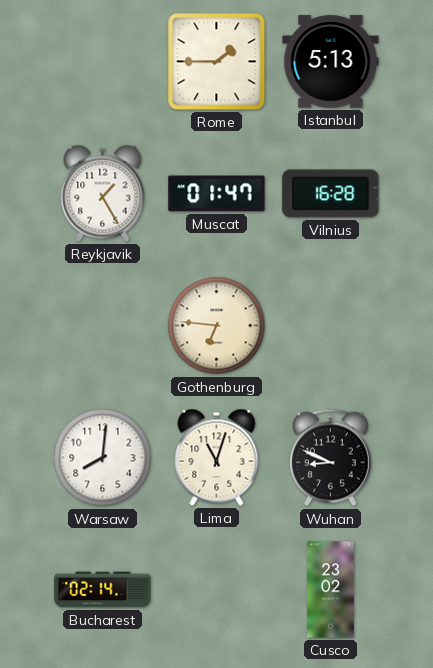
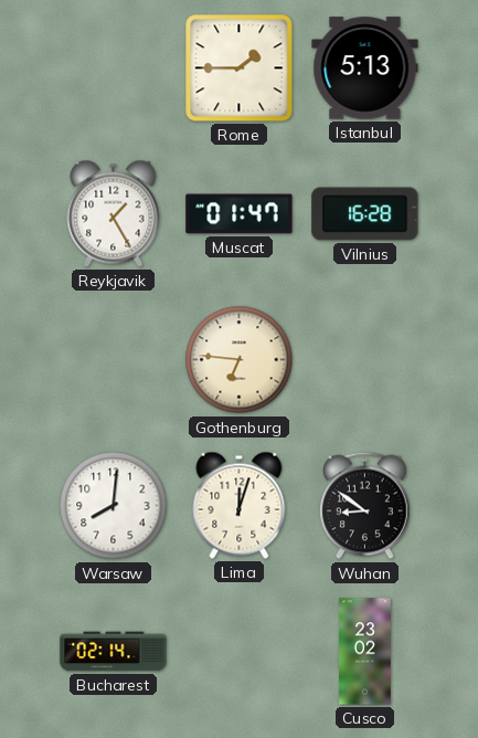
Lima: 11:03 -> 12:03
Wuhan: 8:49 -> 8:51
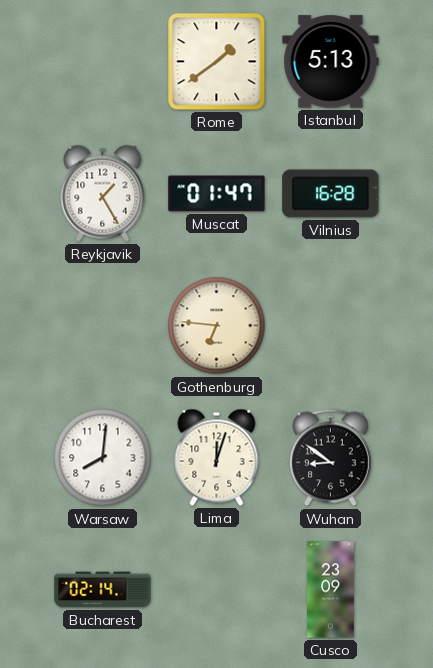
Rome: 1:45 -> 1:39
Cusco: 23:02 -> 23:09
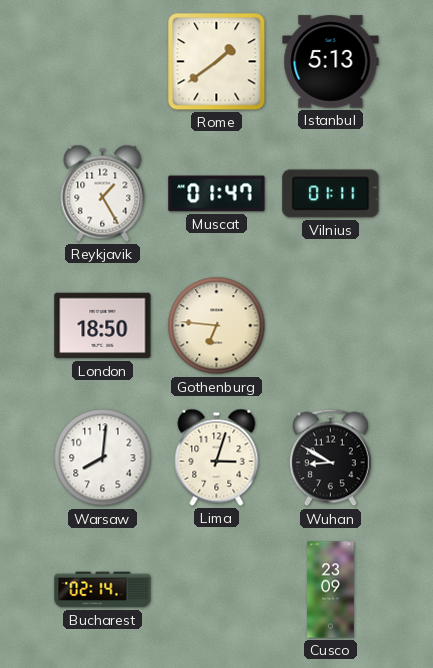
Vilnius: 16:28 -> 01:11
London: none -> 18:50
Lima: 12:03 -> 3:03
Wuhan: 8:51 -> 8:50
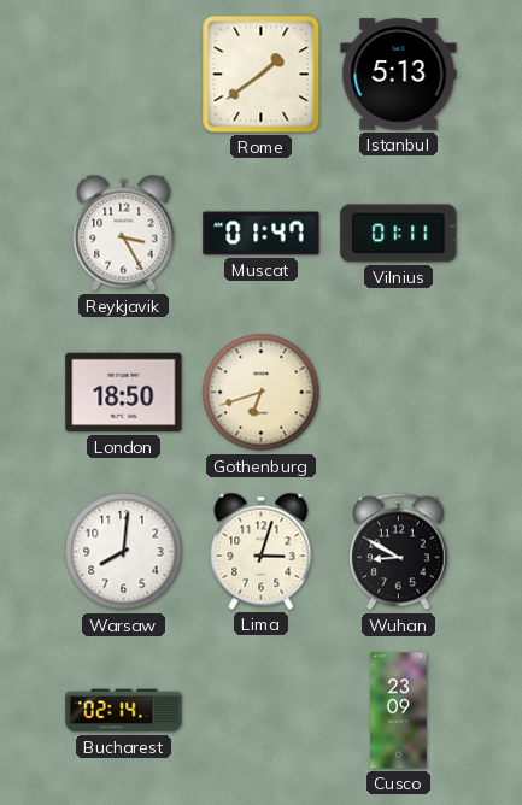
Reykjavik: 1:25 -> 3:25
Gothenburg: 6:46 -> 6:42
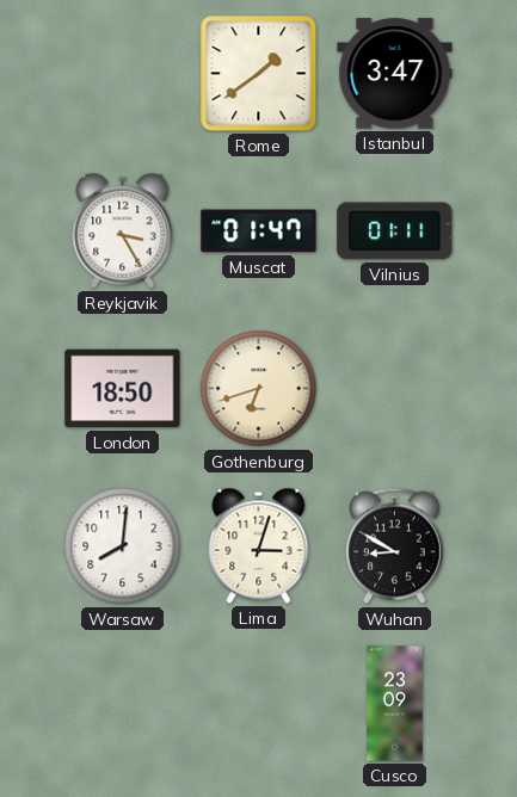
Istanbul: 5:13 -> 3:47
Bucharest: 02:14 -> none
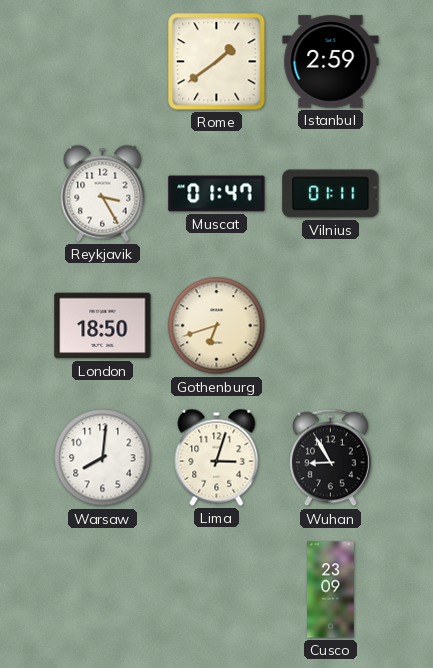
Istanbul: 3:47 -> 2:59
Wuhan: 8:50 -> 8:55
